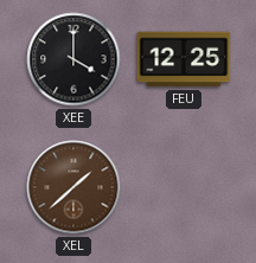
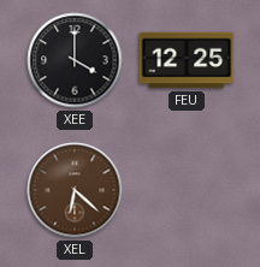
XEL: 1:38 -> 6:22
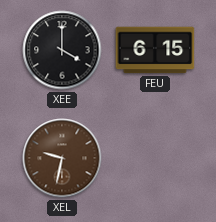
FEU: 12:25 -> 6:15
XEL: 6:22 -> 9:32
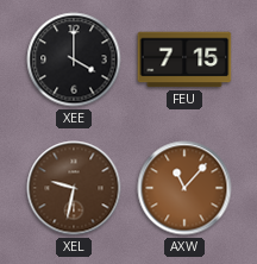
FEU: 6:15 -> 7:15
AXW: none -> 11:07
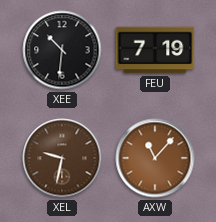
XEE: 4:00 -> 10:31
FEU: 7:15 -> 7:19
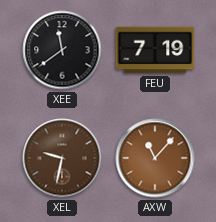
XEE: 10:31 -> 11:39
